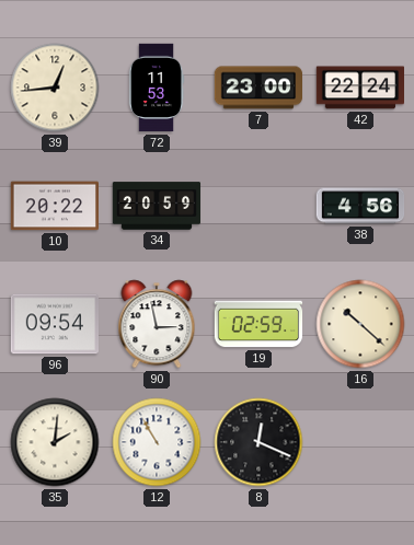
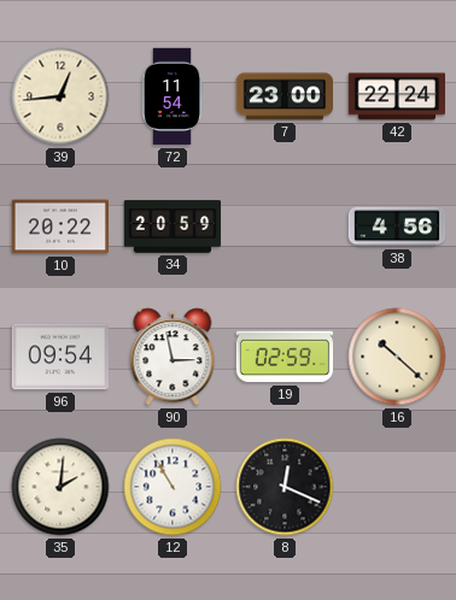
72: 11:53 -> 11:54
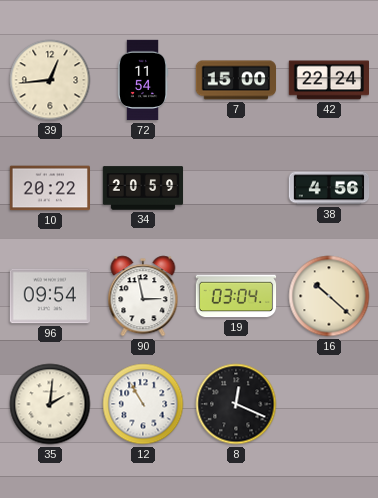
7: 23:00 -> 15:00
19: 02:59 -> 03:04
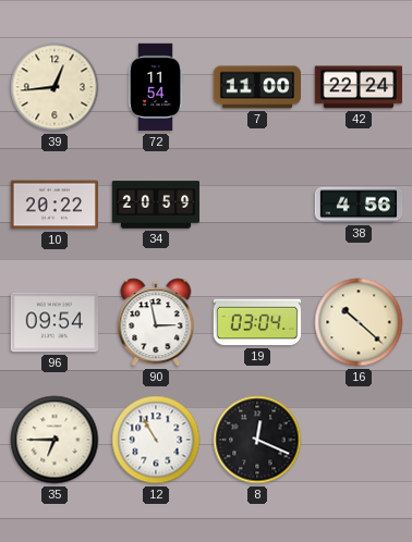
7: 15:00 -> 11:00
35: 2:01 -> 6:45
